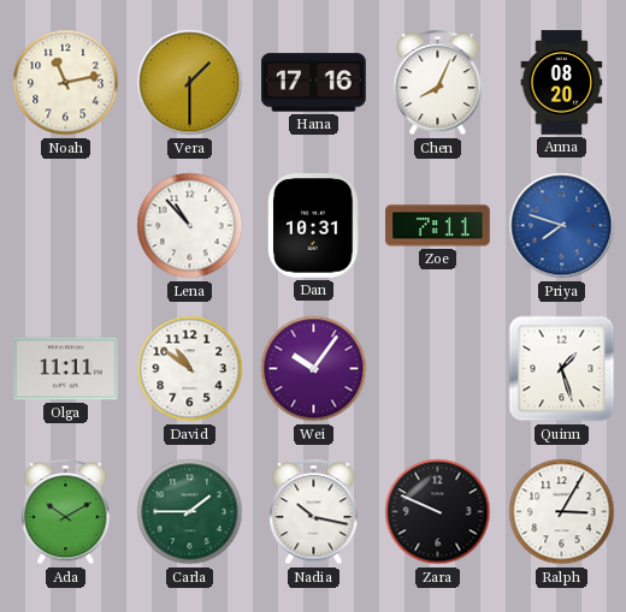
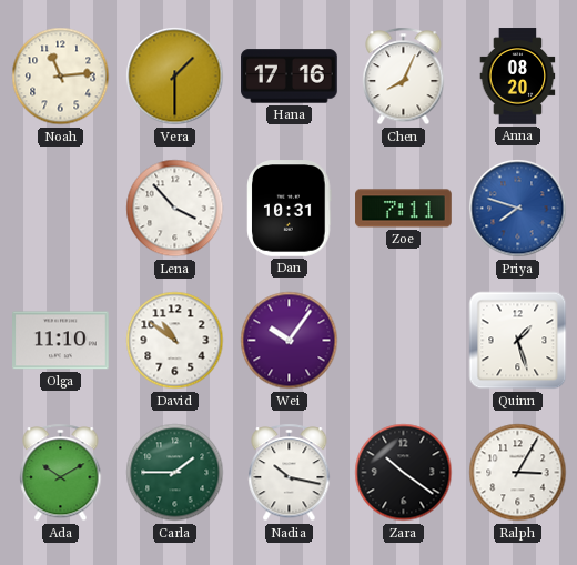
Noah: 11:13 -> 11:14
Lena: 10:53 -> 3:53
Olga: 11:11 -> 11:10
Zara: 9:49 -> 10:21
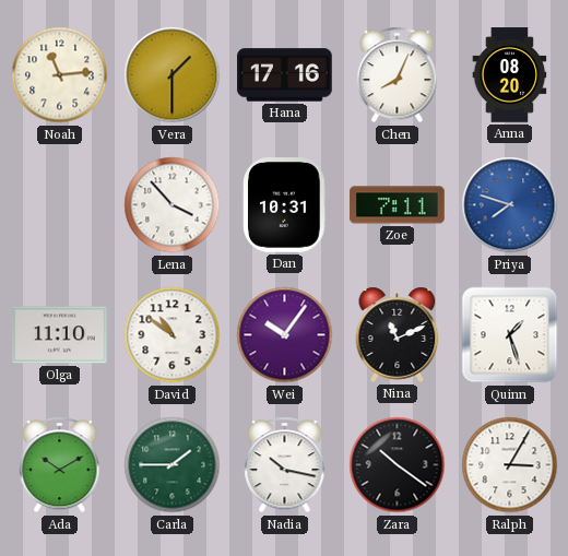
Nina: none -> 11:11
